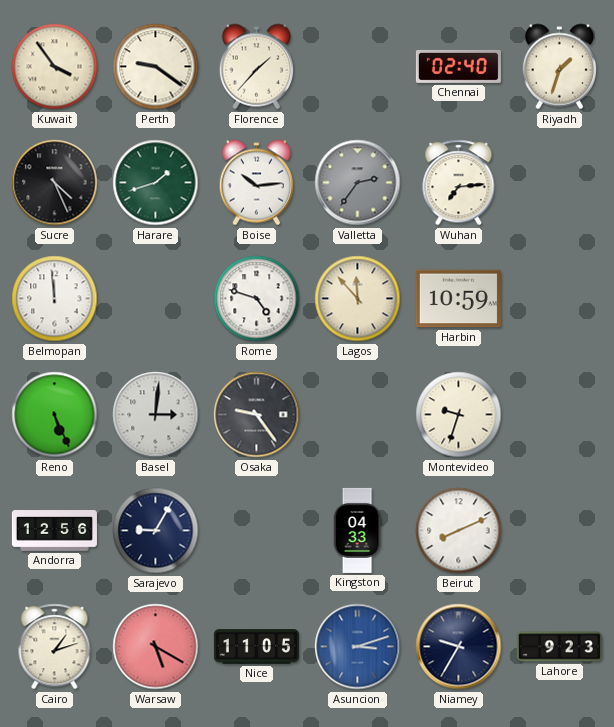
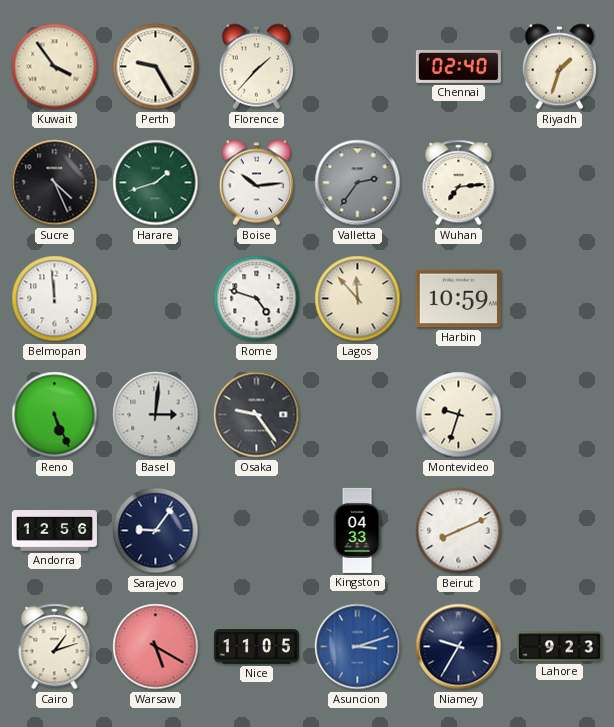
Perth: 9:21 -> 9:25
Sarajevo: 9:05 -> 9:06
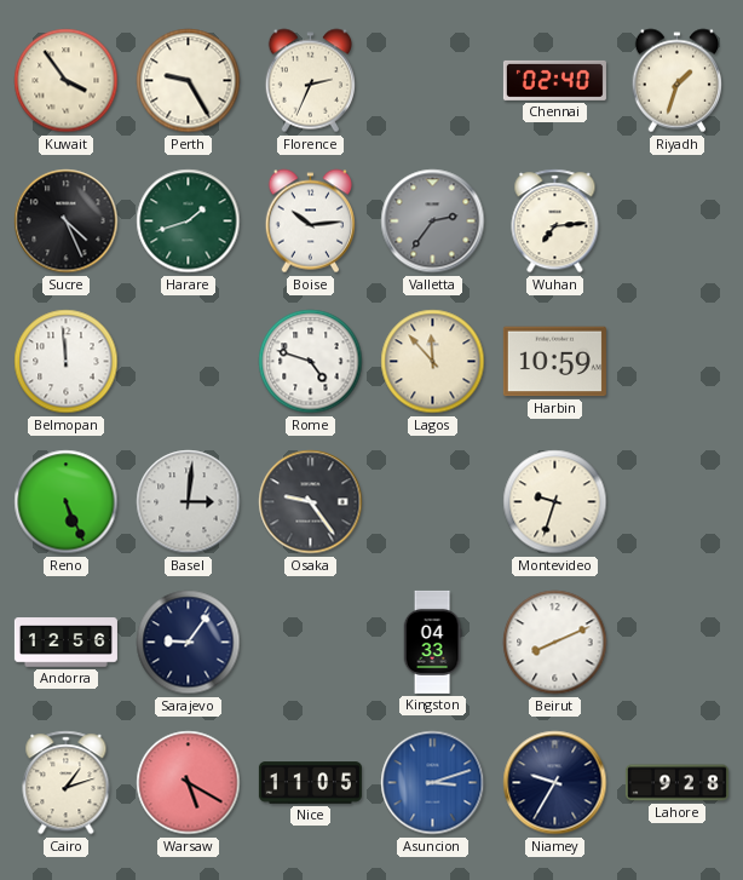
Florence: 1:37 -> 2:34
Lahore: 9:23 -> 9:28
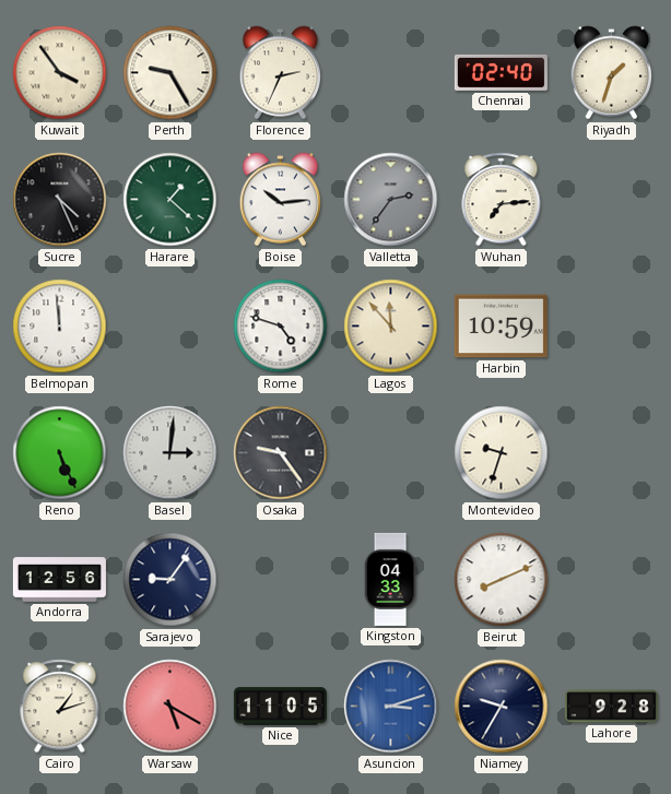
Harare: 1:42 -> 1:22
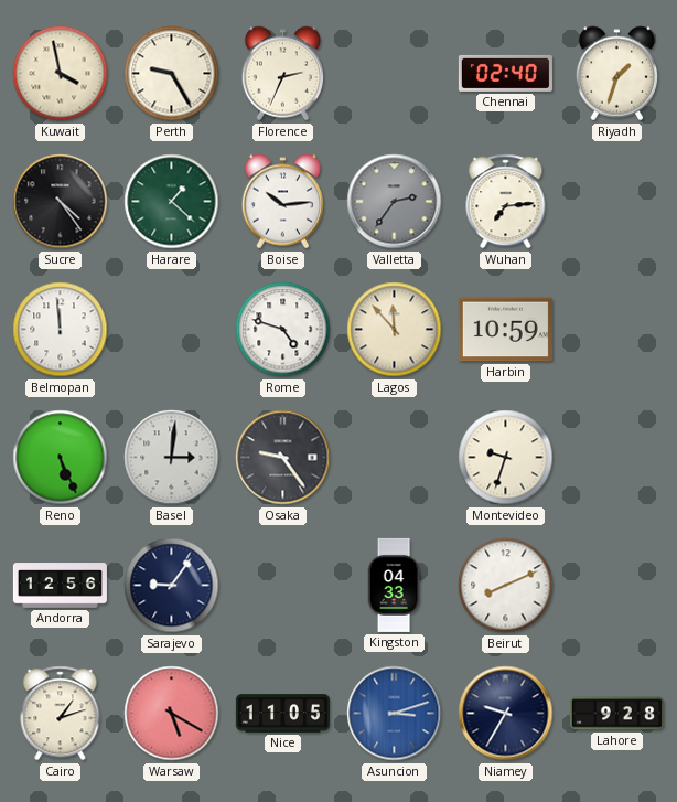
Kuwait: 3:54 -> 3:58
Sucre: 4:26 -> 4:24
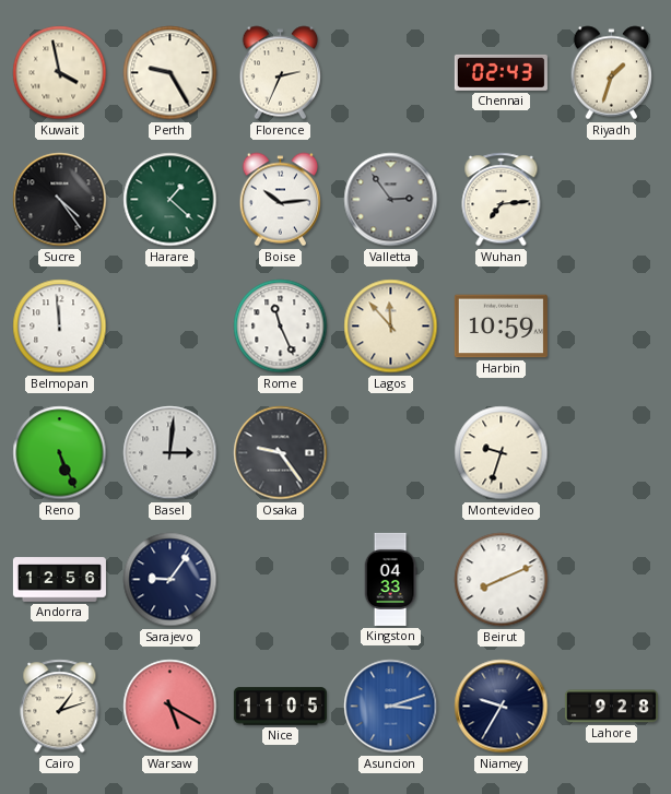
Chennai: 02:40 -> 02:43
Valletta: 2:36 -> 2:54
Rome: 4:48 -> 11:26
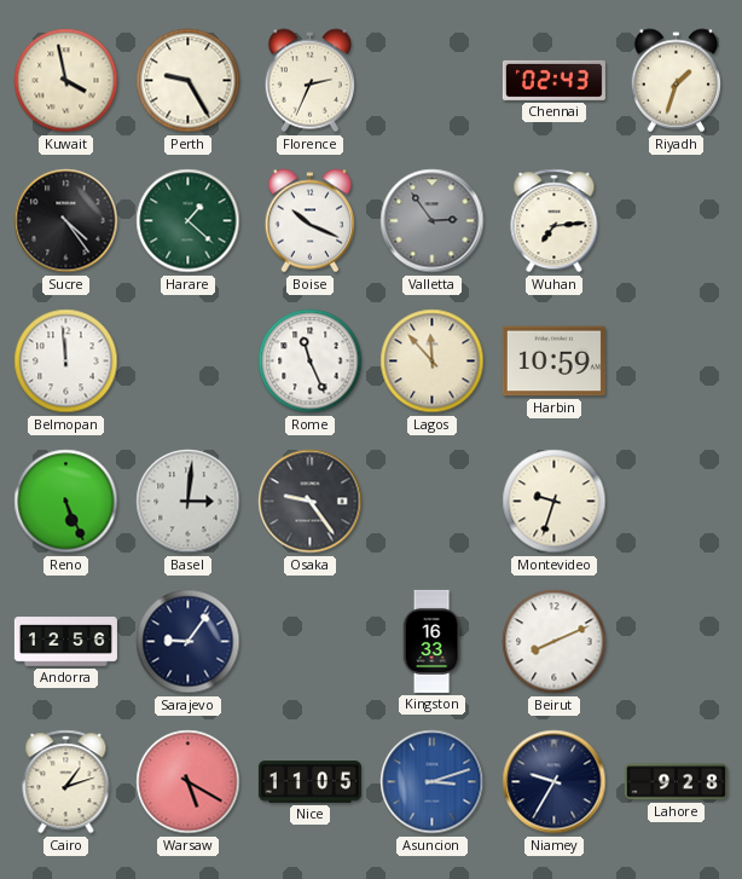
Boise: 10:14 -> 10:19
Kingston: 04:33 -> 16:33
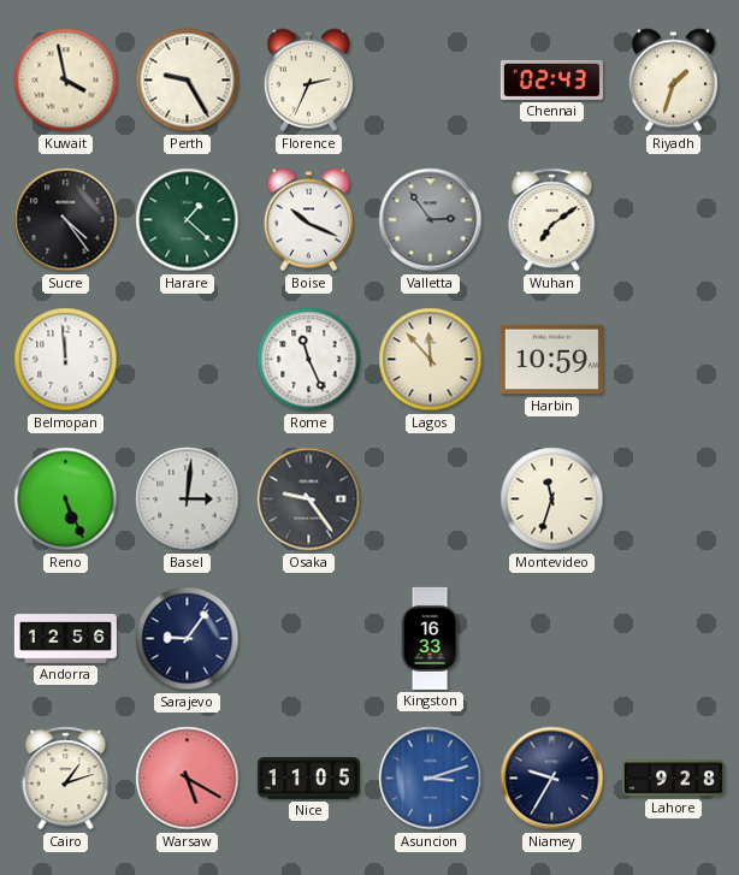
Wuhan: 7:14 -> 7:09
Montevideo: 9:33 -> 11:33
Beirut: 8:11 -> none
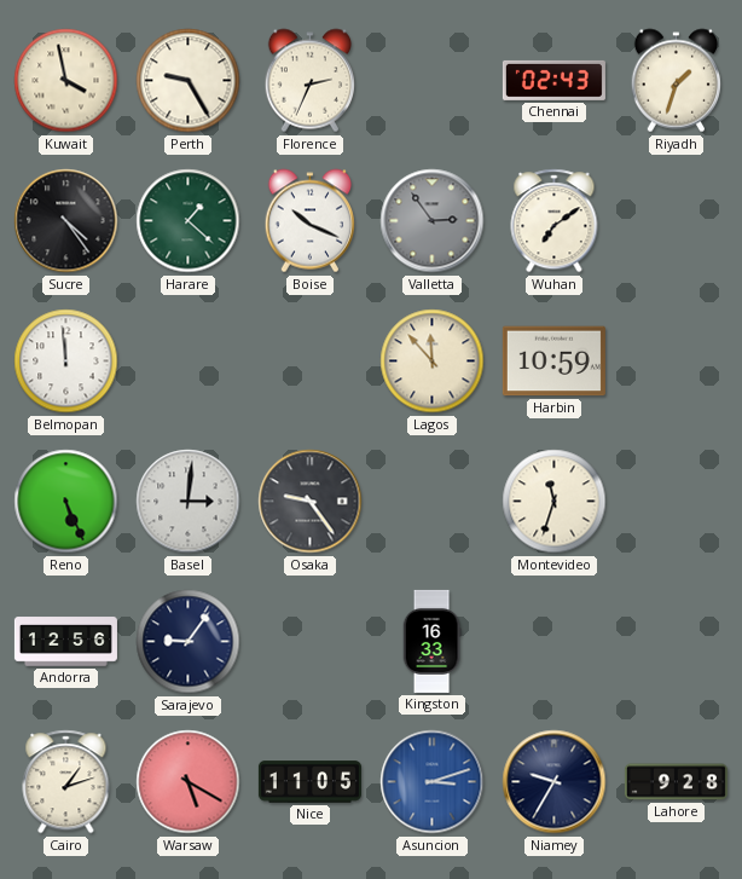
Rome: 11:26 -> none
